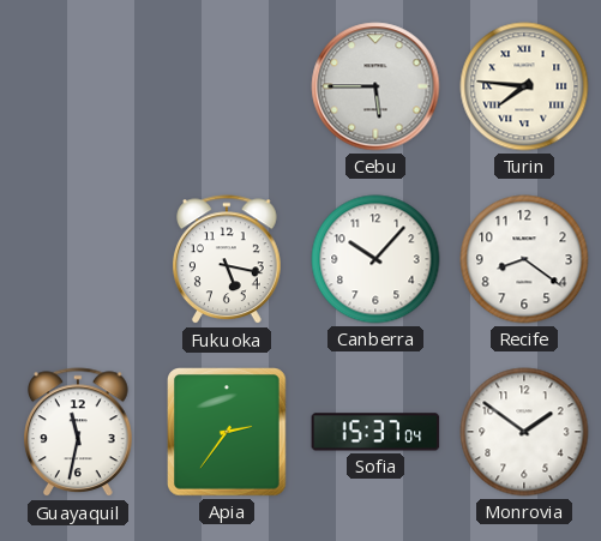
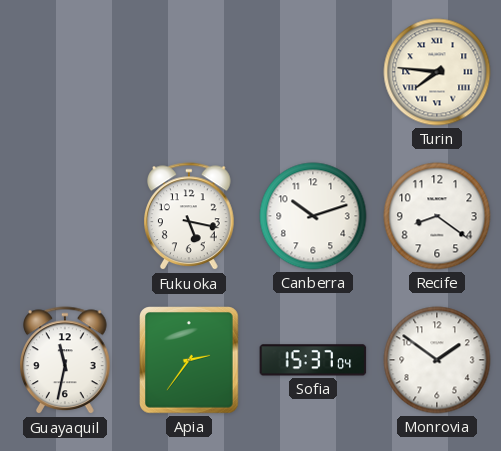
Cebu: 5:45 -> none
Canberra: 10:07 -> 10:12
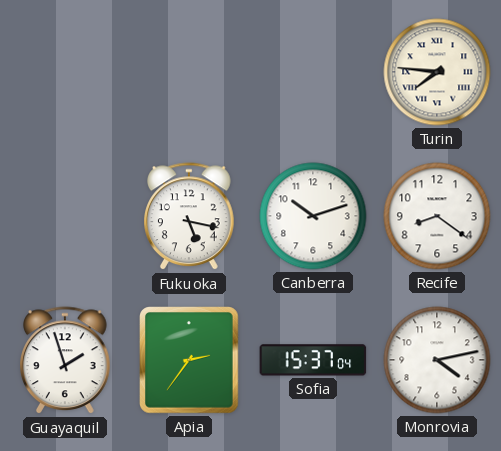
Guayaquil: 11:32 -> 1:57
Monrovia: 1:51 -> 4:13
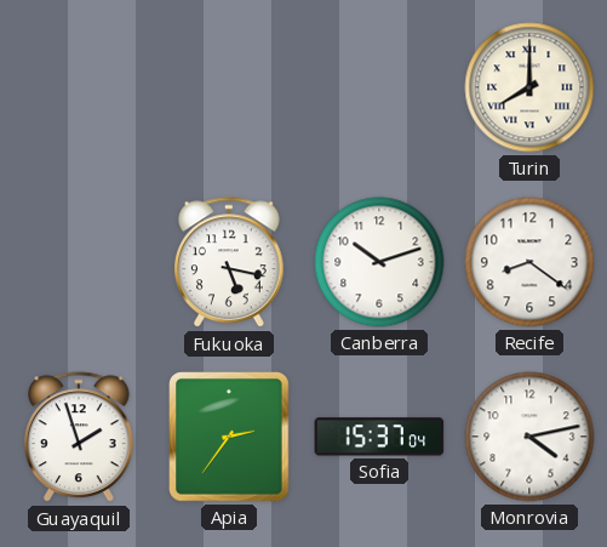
Turin: 7:46 -> 8:00
